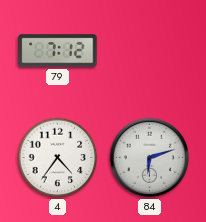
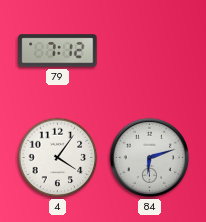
4: 4:36 -> 4:06
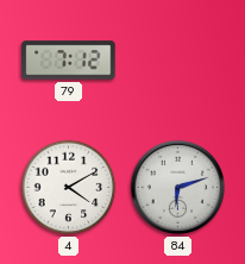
4: 4:06 -> 4:10
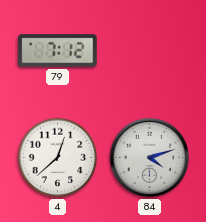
4: 4:10 -> 12:38
84: 6:12 -> 4:12
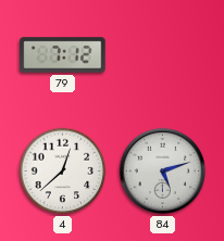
84: 4:12 -> 5:12
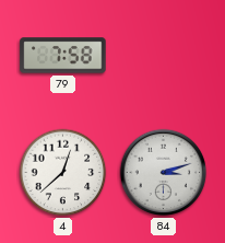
79: 7:12 -> 7:58
84: 5:12 -> 3:12
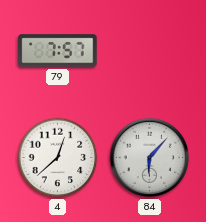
79: 7:58 -> 7:57
84: 3:12 -> 6:07
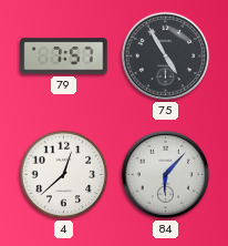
75: none -> 4:55
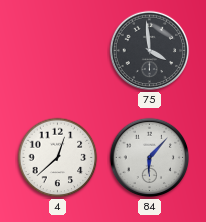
79: 7:57 -> none
75: 4:55 -> 3:59
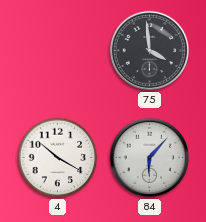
4: 12:38 -> 10:20
